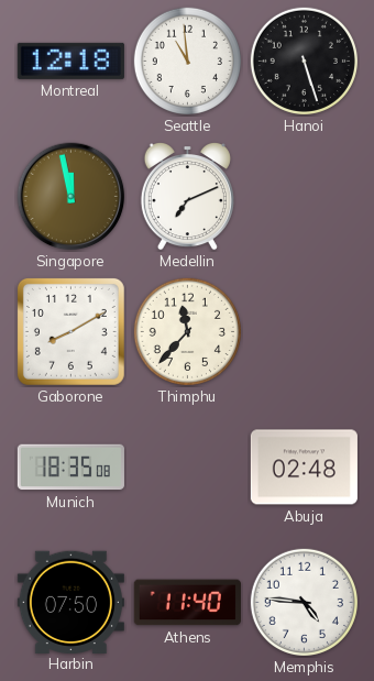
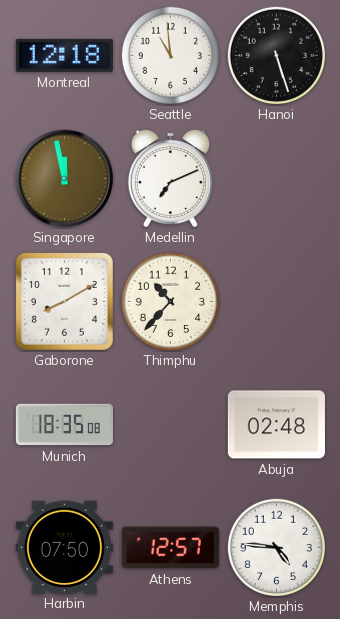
Thimphu: 11:37 -> 10:37
Athens: 11:40 -> 12:57
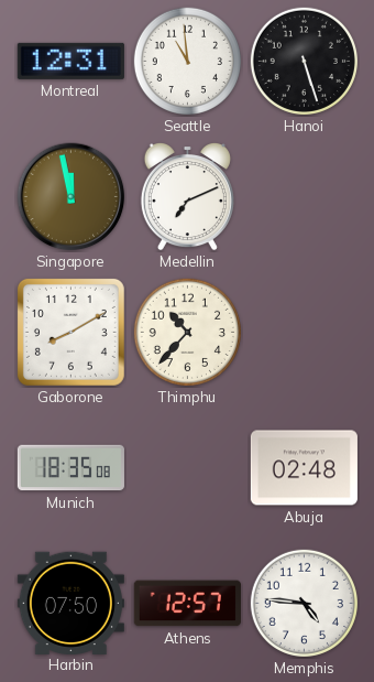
Montreal: 12:18 -> 12:31
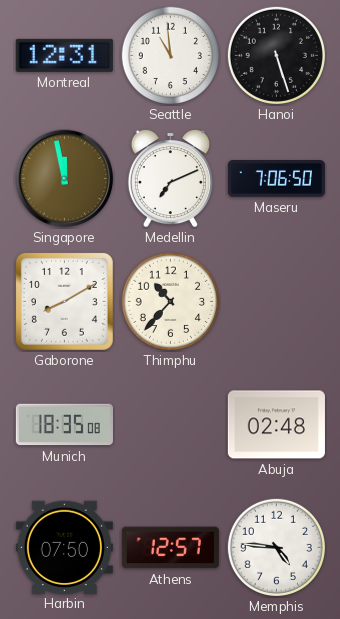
Maseru: none -> 7:06
